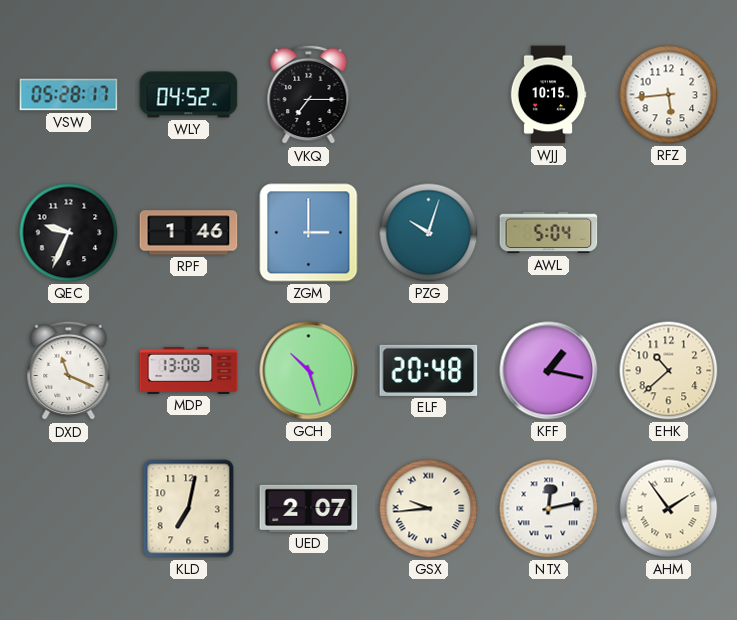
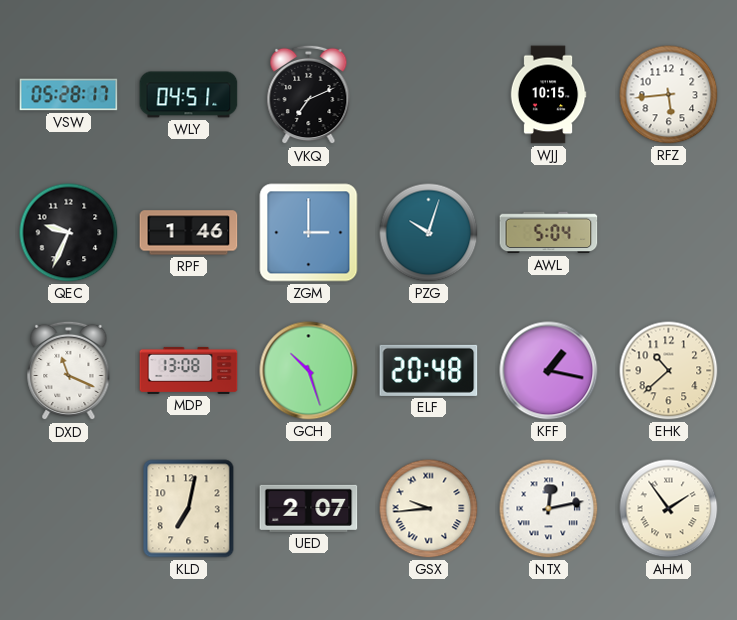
WLY: 04:52 -> 04:51
VKQ: 7:15 -> 7:11
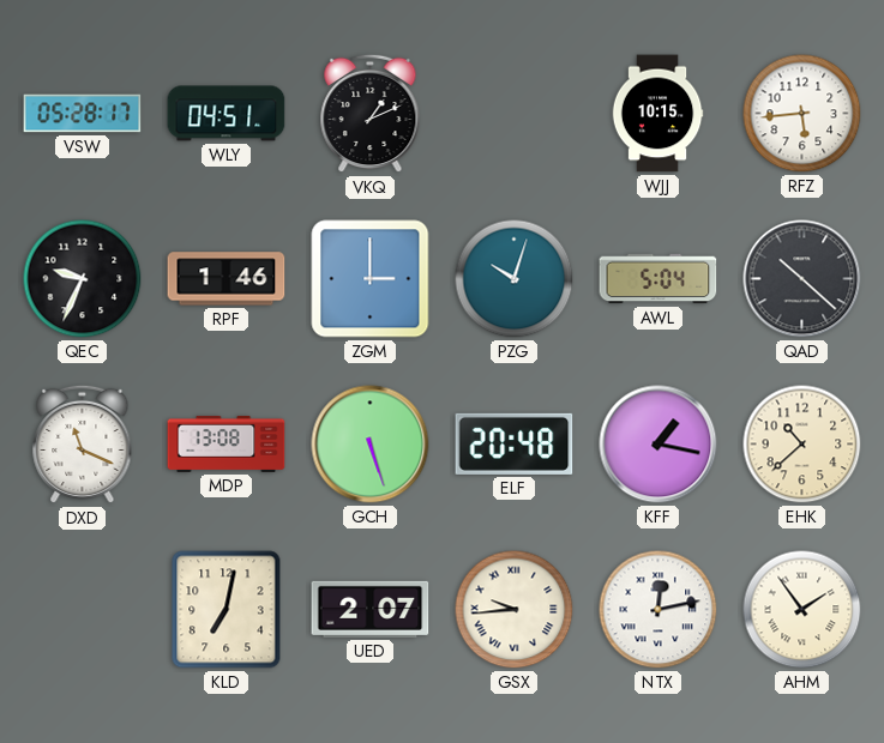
VKQ: 7:11 -> 1:11
QAD: none -> 10:22
GCH: 10:27 -> 5:27
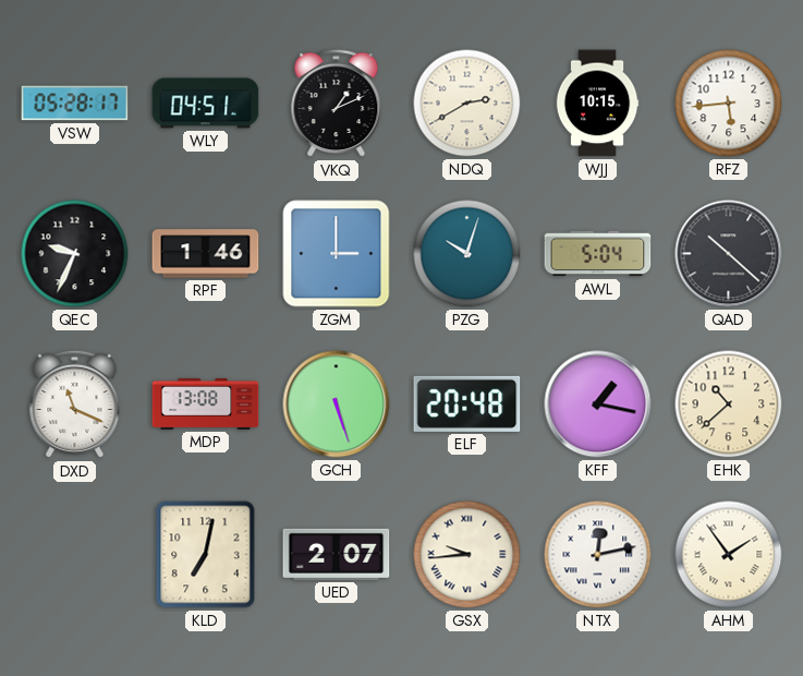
NDQ: none -> 2:40
